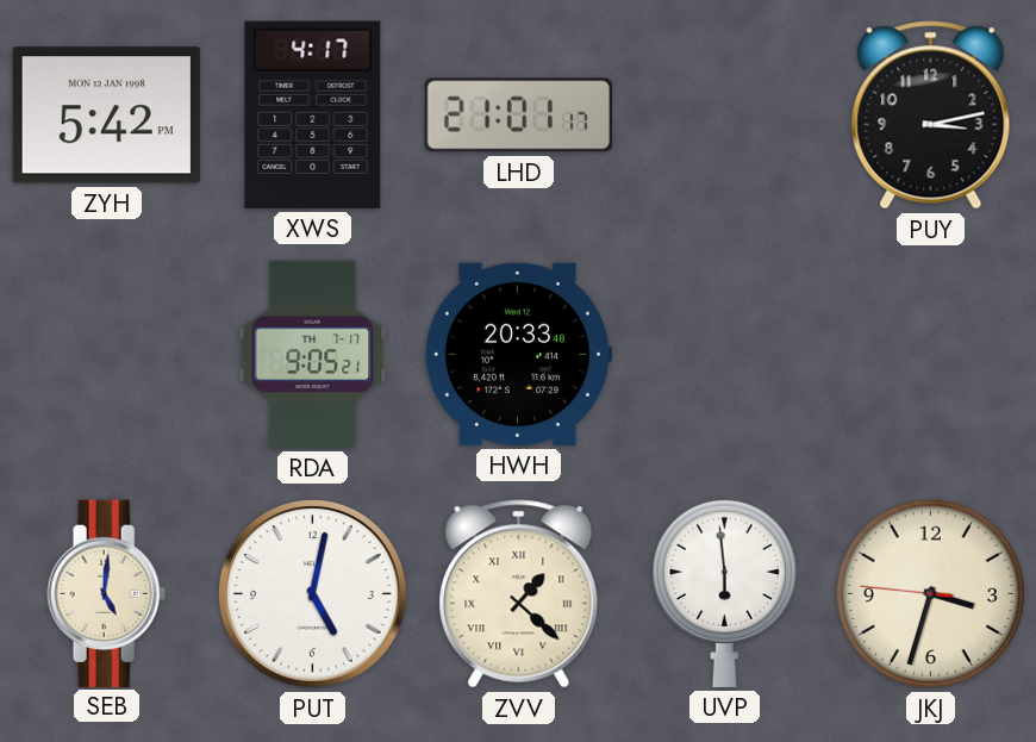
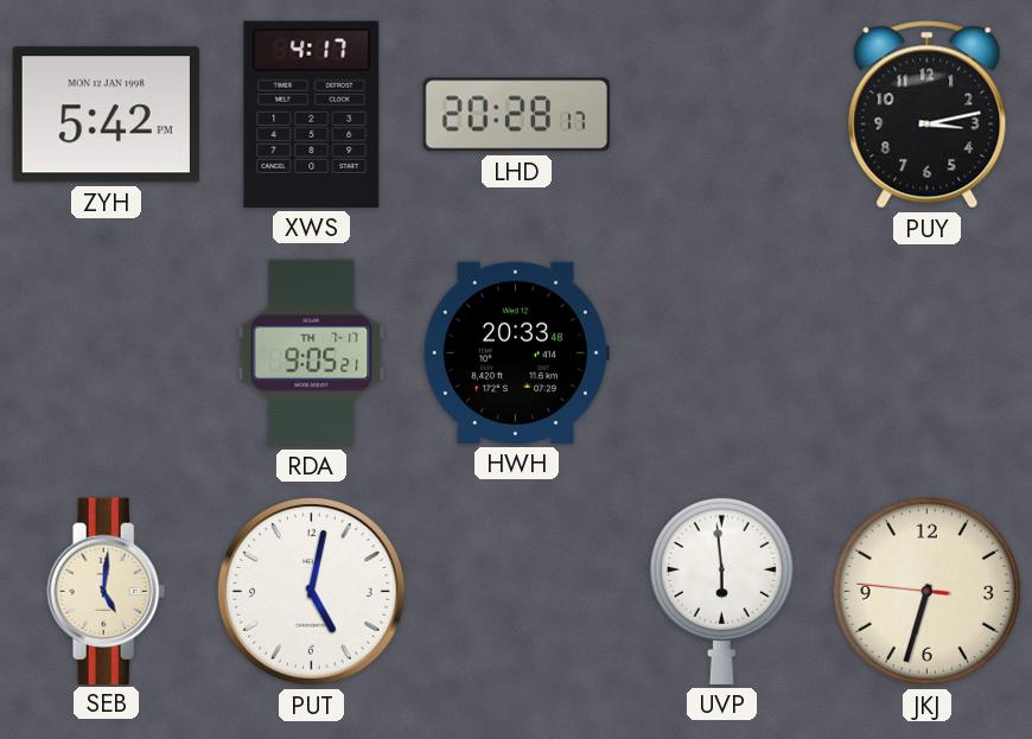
LHD: 21:01 -> 20:28
ZVV: 1:22 -> none
JKJ: 3:32 -> 6:32
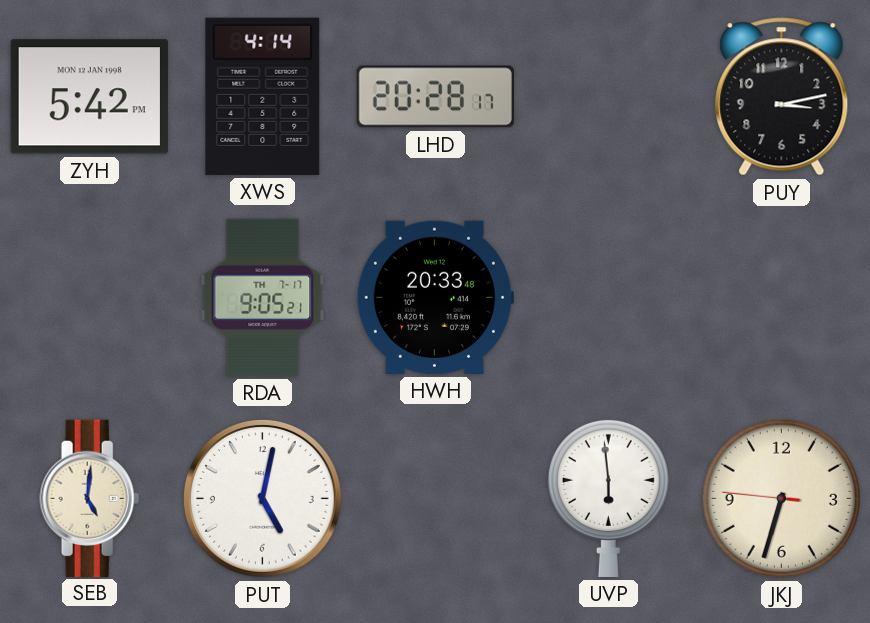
XWS: 4:17 -> 4:14
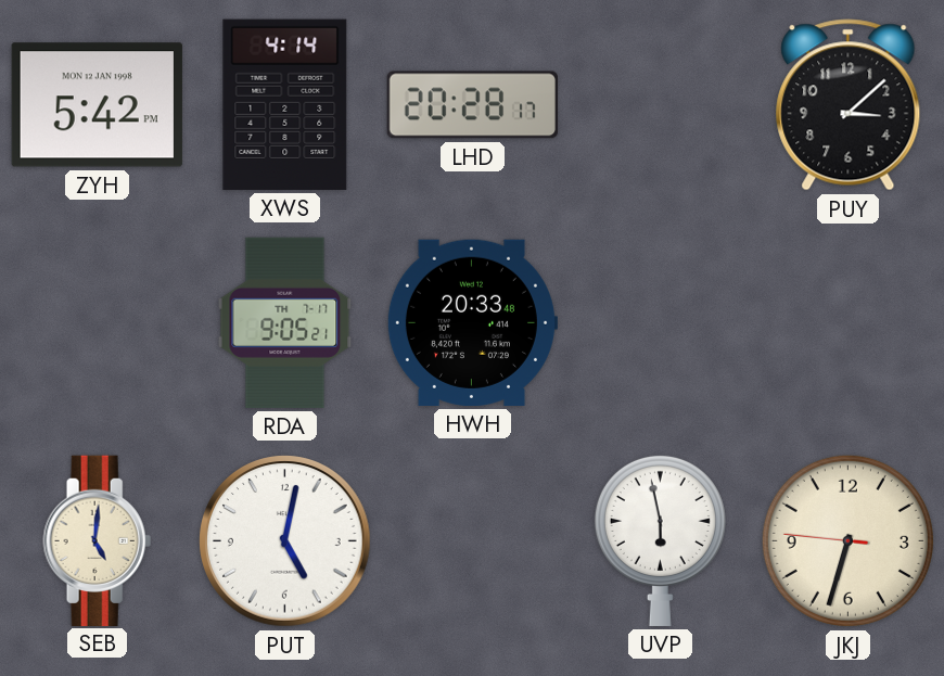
PUY: 3:13 -> 3:08
UVP: 5:59 -> 5:58
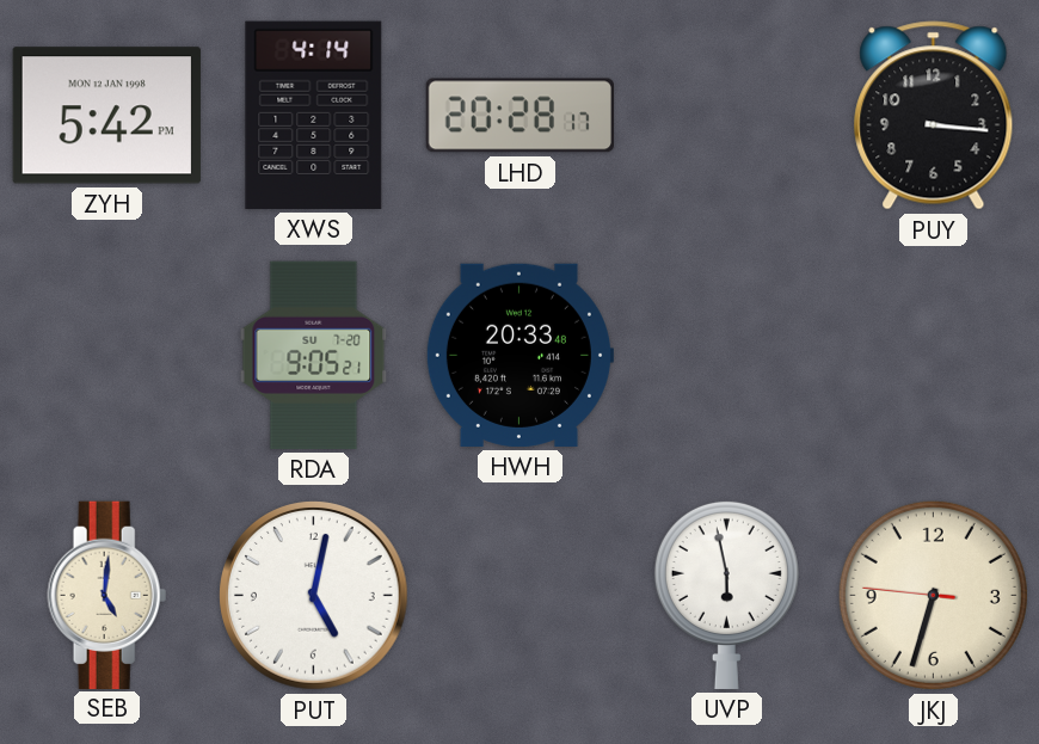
PUY: 3:08 -> 3:16
RDA date: TH 7-17 -> SU 7-20
